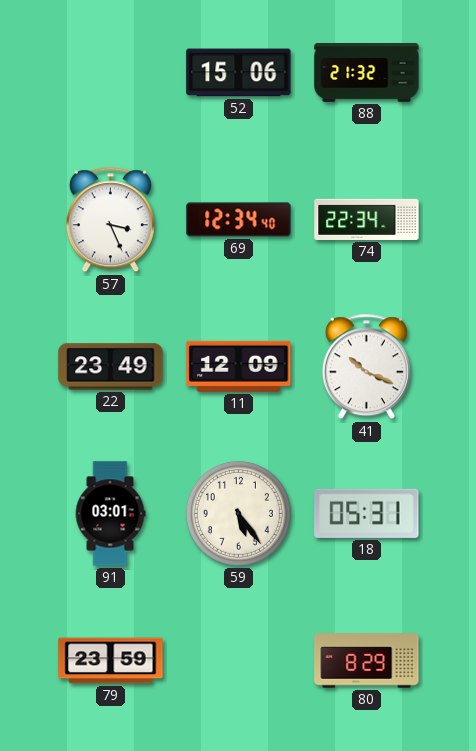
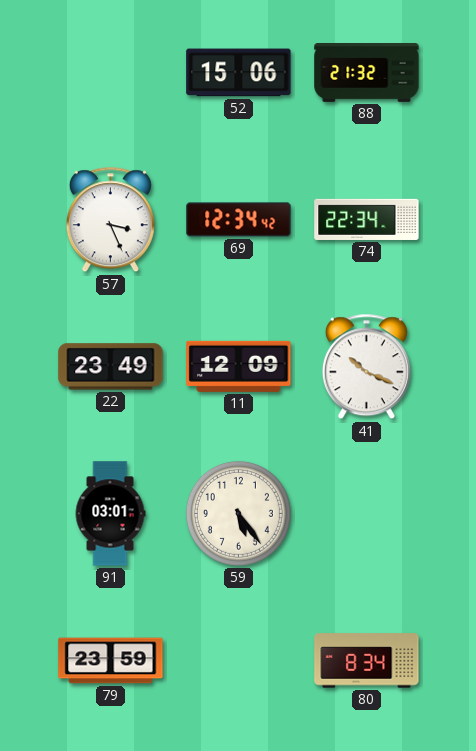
69: 12:34:40 -> 12:34:42
18: 05:31 -> none
80: 8:29 -> 8:34
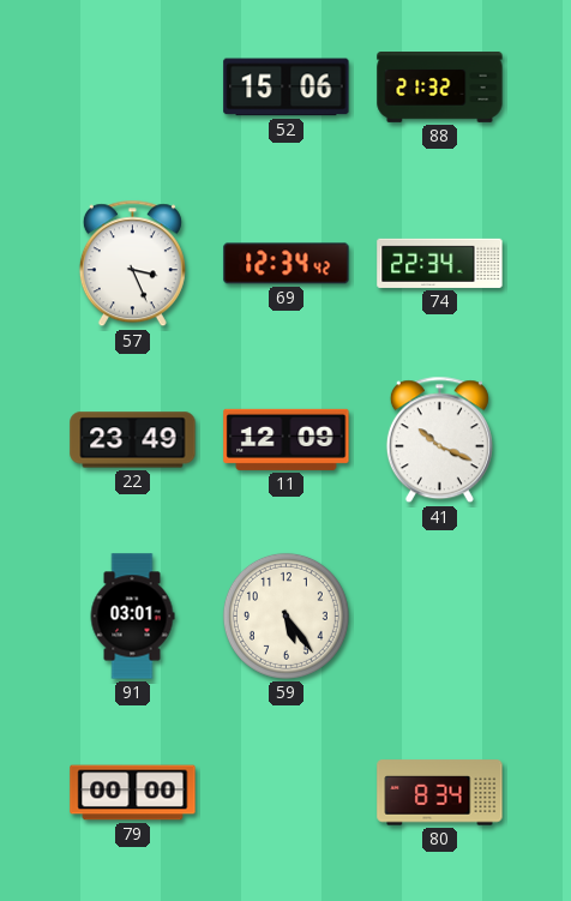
79: 23:59 -> 00:00
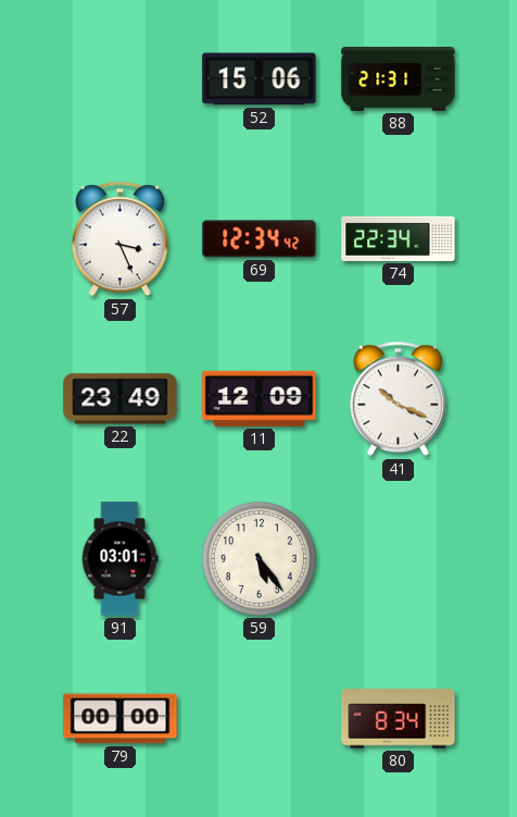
88: 21:32 -> 21:31
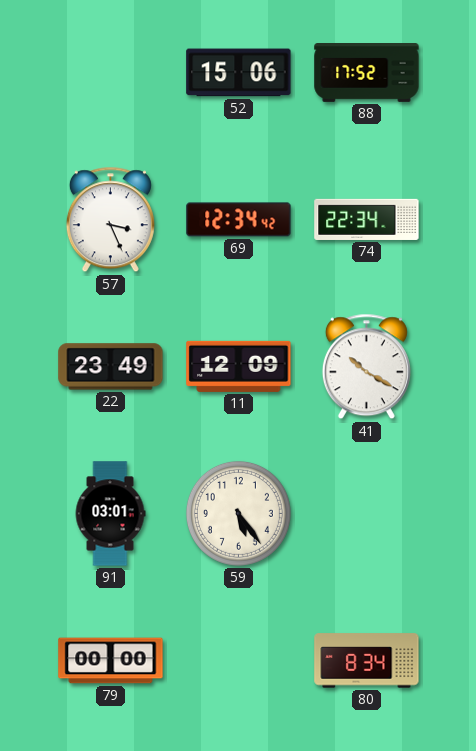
88: 21:31 -> 17:52
41: 10:19 -> 10:20
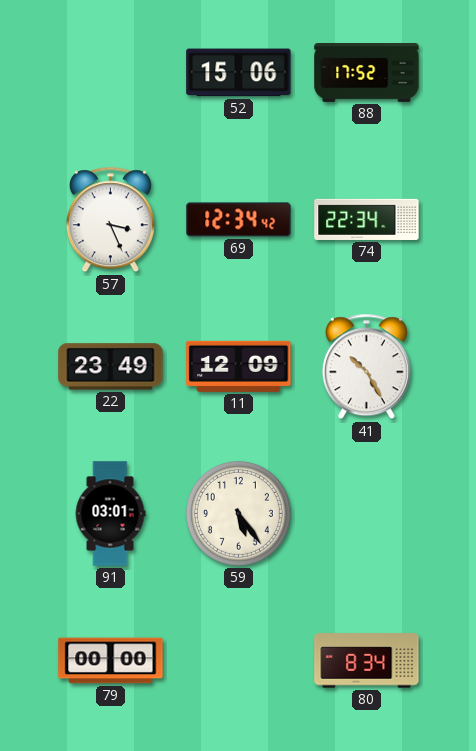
41: 10:20 -> 10:25
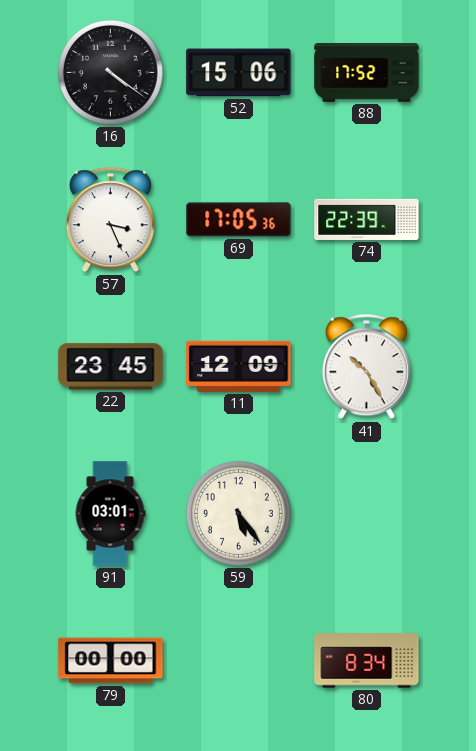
16: none -> 4:21
69: 12:34 -> 17:05
74: 22:34 -> 22:39
22: 23:49 -> 23:45
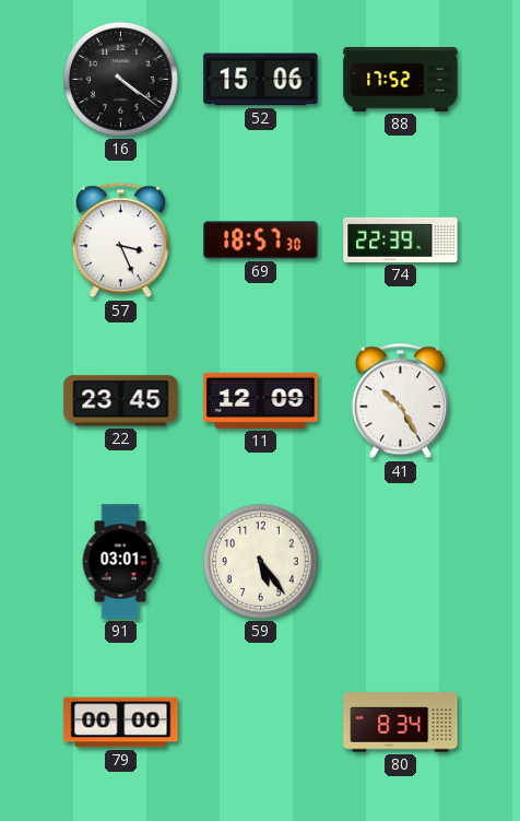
69: 17:05 -> 18:57
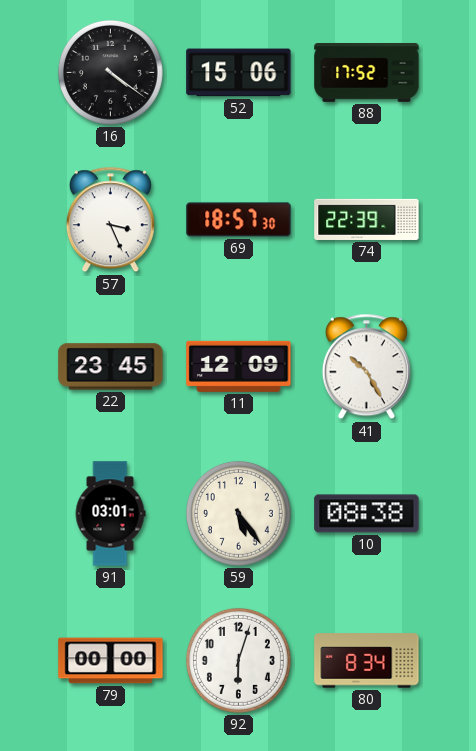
10: none -> 08:38
92: none -> 6:03
